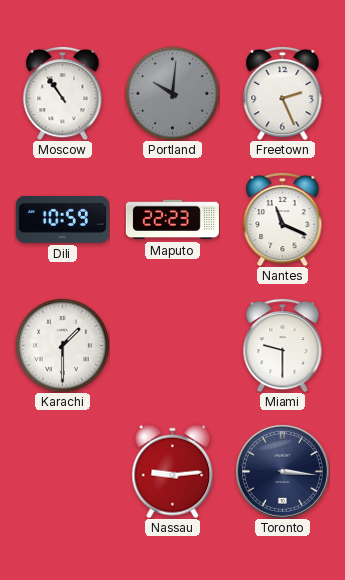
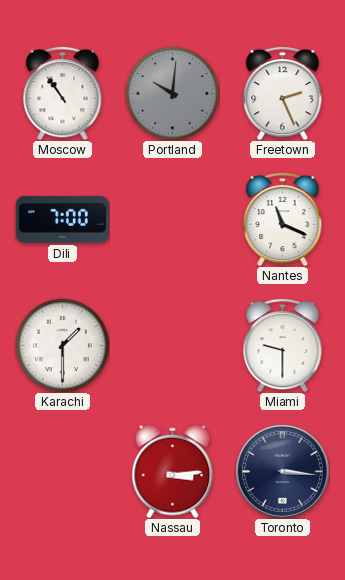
Dili: 10:59 -> 7:00
Maputo: 22:23 -> none
Nassau: 9:14 -> 3:14
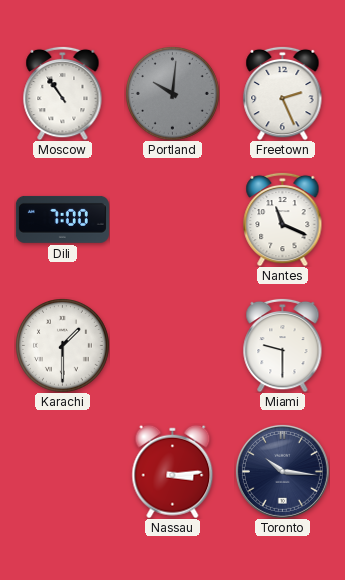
Toronto: 3:16 -> 10:16
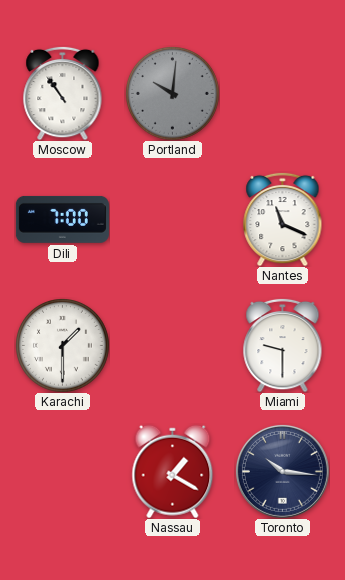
Freetown: 2:26 -> none
Nassau: 3:14 -> 1:20
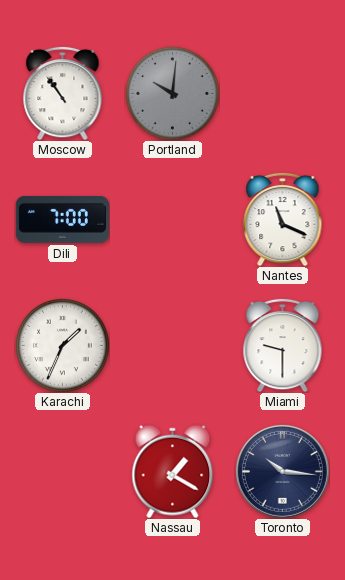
Karachi: 1:30 -> 1:34
